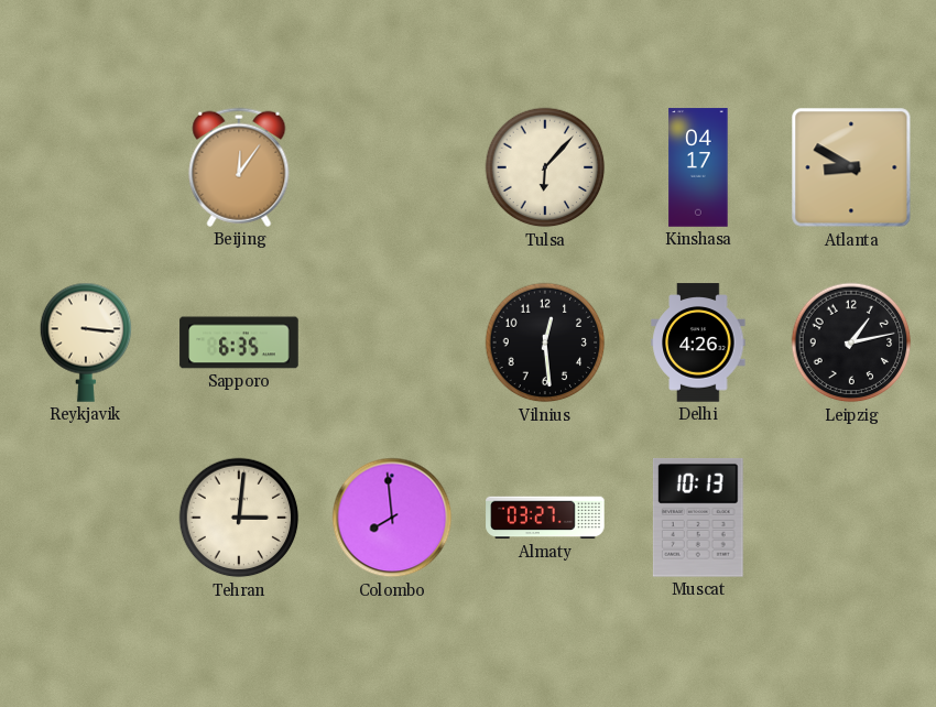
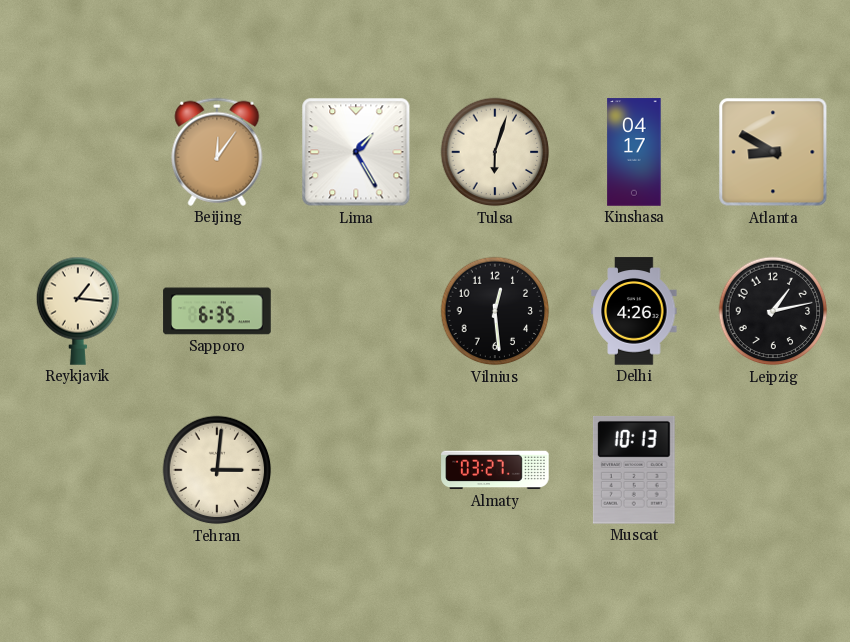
Lima: none -> 1:25
Tulsa: 6:07 -> 6:03
Reykjavik: 3:16 -> 1:16
Colombo: 7:59 -> none
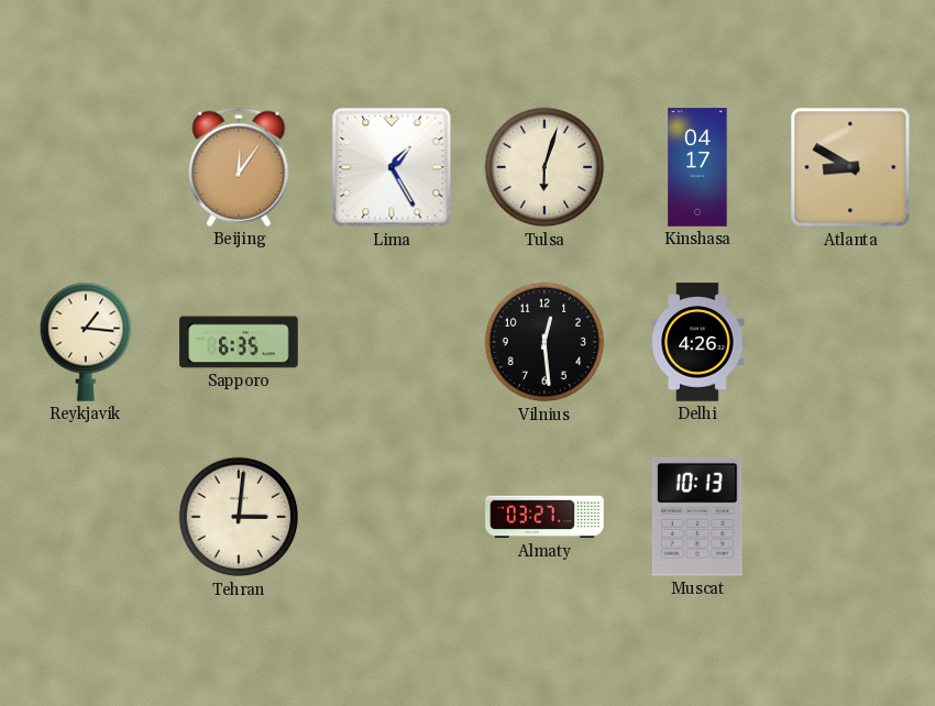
Leipzig: 1:13 -> none
